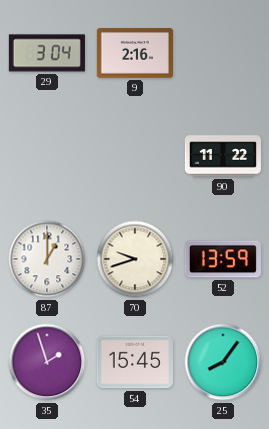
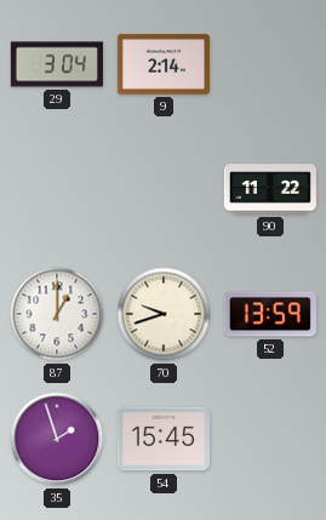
9: 2:16 -> 2:14
25: 8:06 -> none
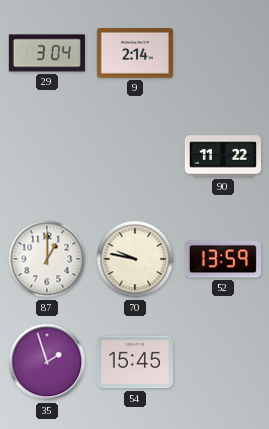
70: 9:42 -> 9:47
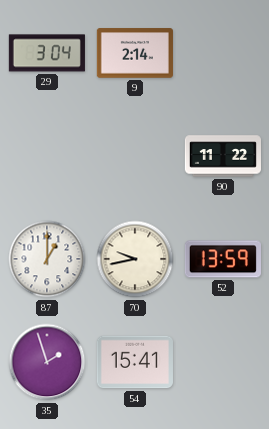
70: 9:47 -> 9:43
54: 15:45 -> 15:41
